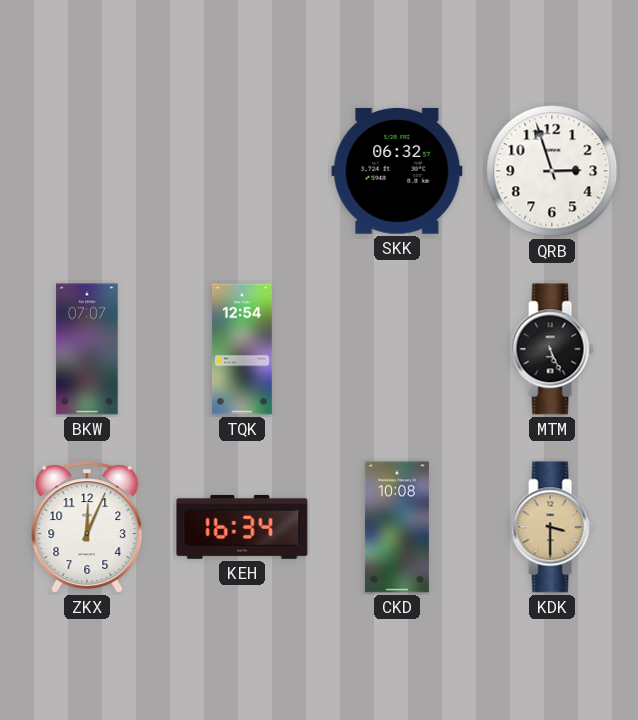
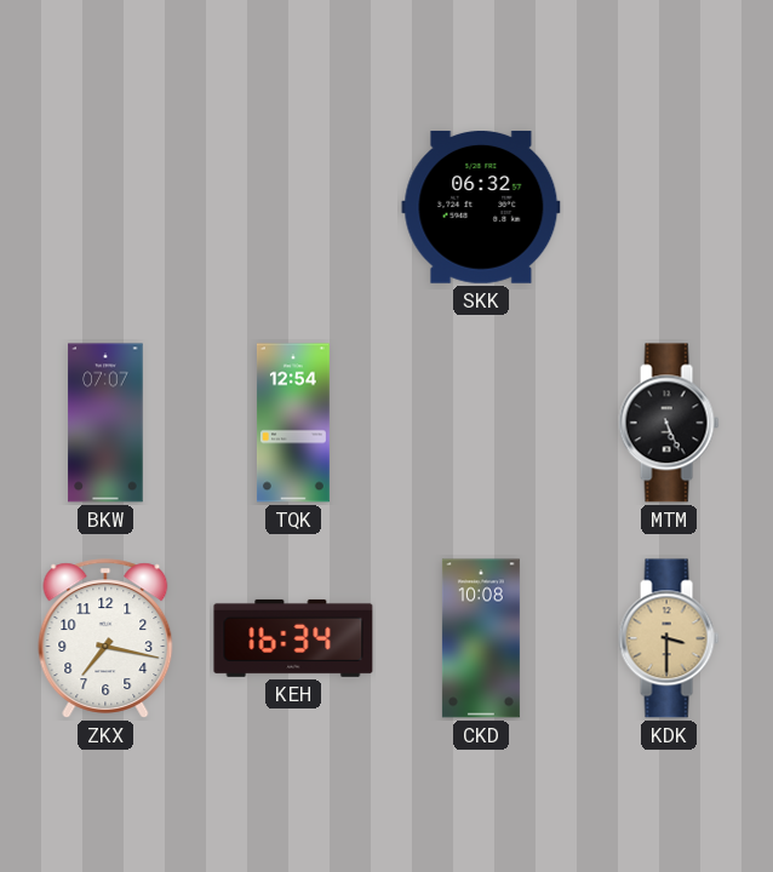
QRB: 2:57 -> none
ZKX: 12:04 -> 7:17
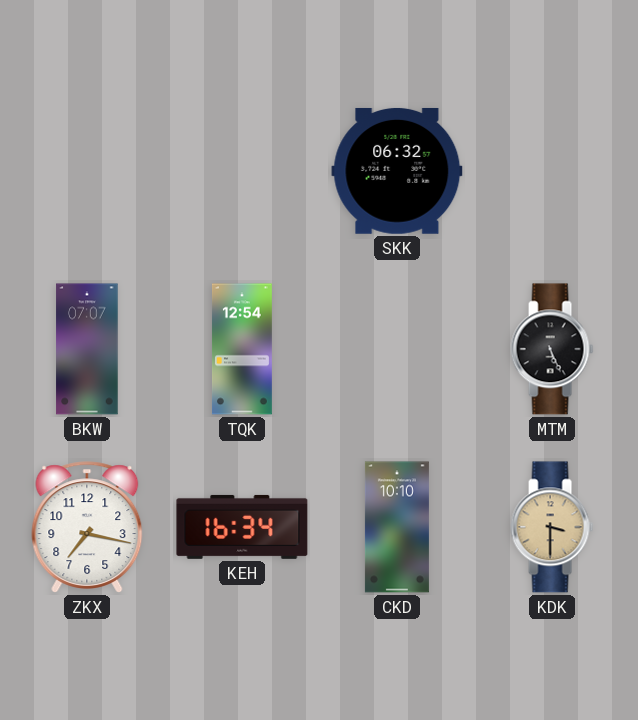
CKD: 10:08 -> 10:10
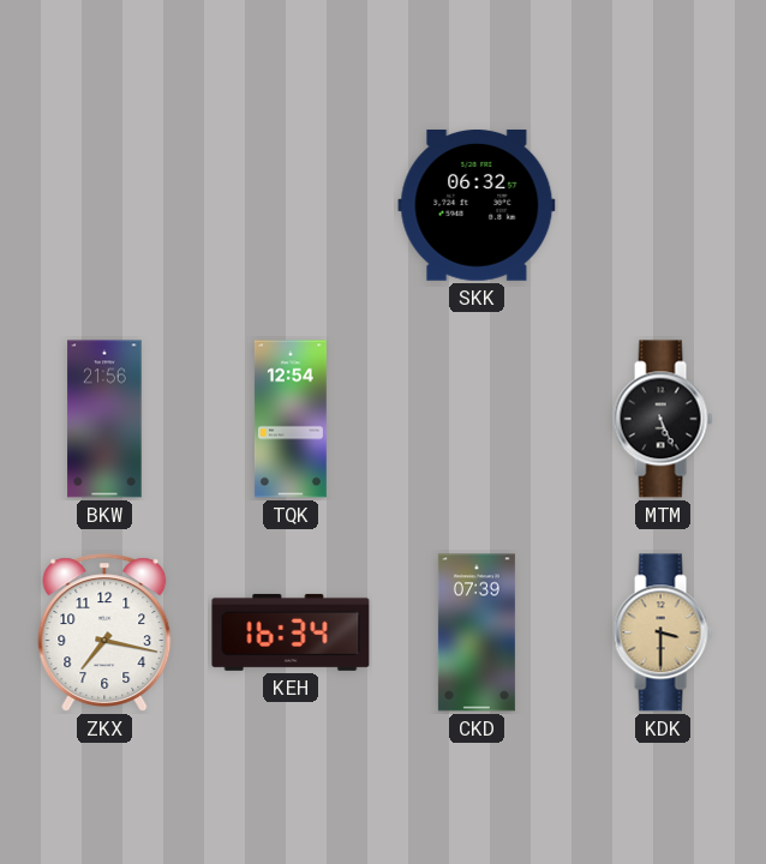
BKW: 07:07 -> 21:56
CKD: 10:10 -> 07:39
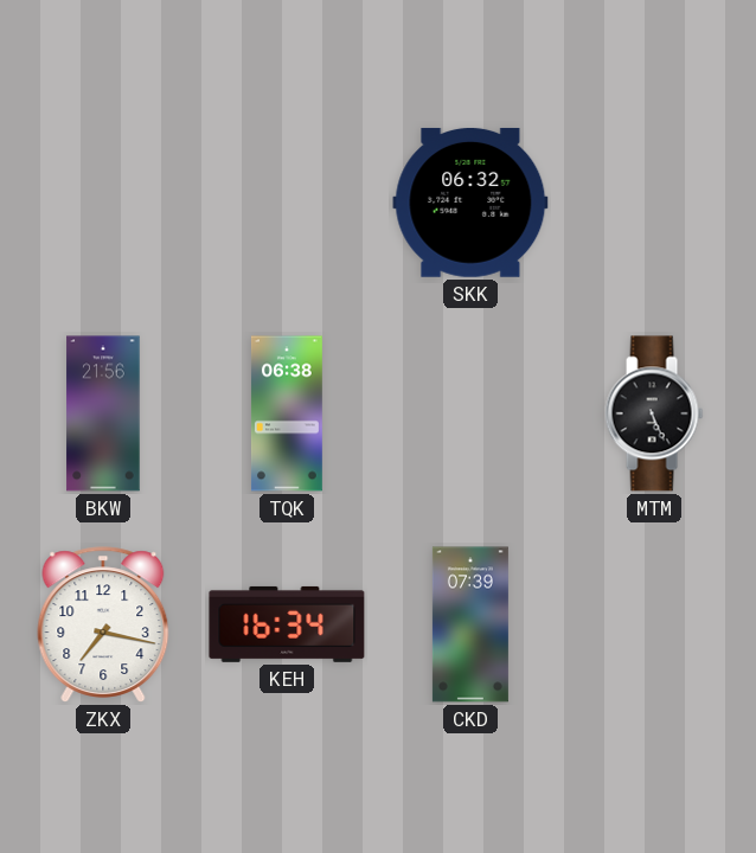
TQK: 12:54 -> 06:38
KDK: 3:30 -> none
